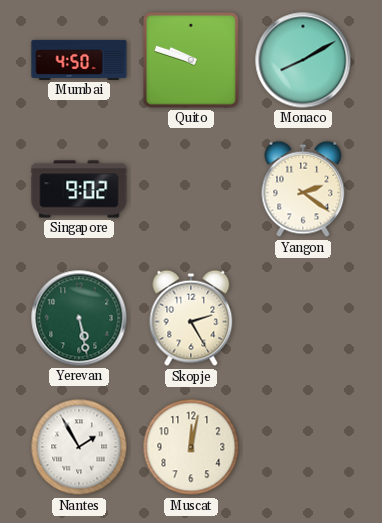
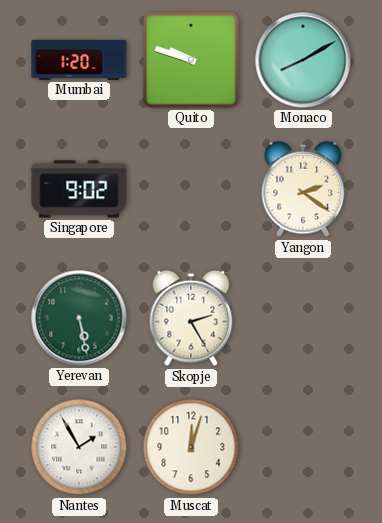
Mumbai: 4:50 -> 1:20
Muscat: 12:02 -> 12:03
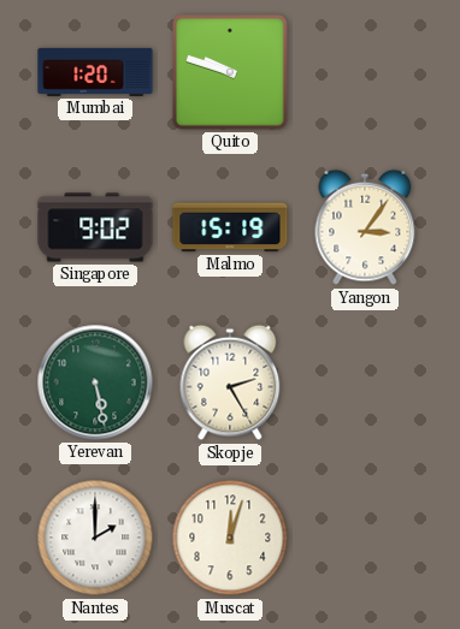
Monaco: 8:10 -> none
Malmo: none -> 15:19
Yangon: 2:21 -> 3:06
Nantes: 1:55 -> 2:00
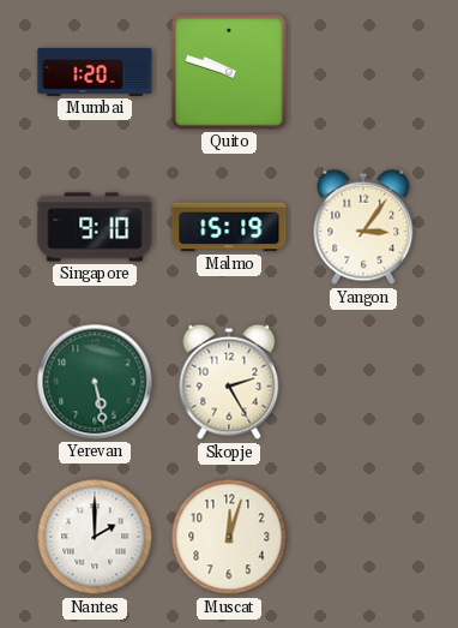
Singapore: 9:02 -> 9:10
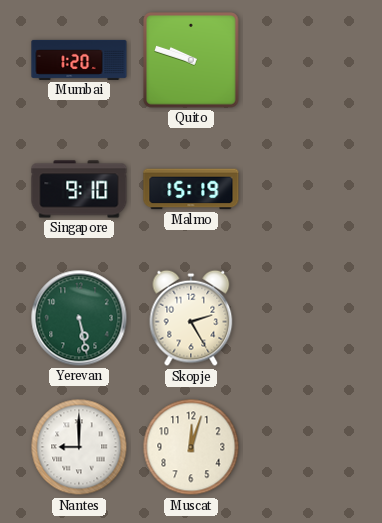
Yangon: 3:06 -> none
Nantes: 2:00 -> 9:00
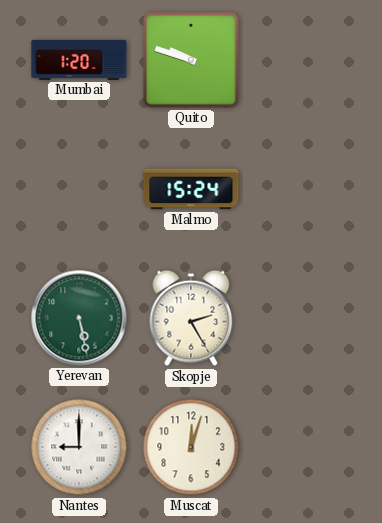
Singapore: 9:10 -> none
Malmo: 15:19 -> 15:24
